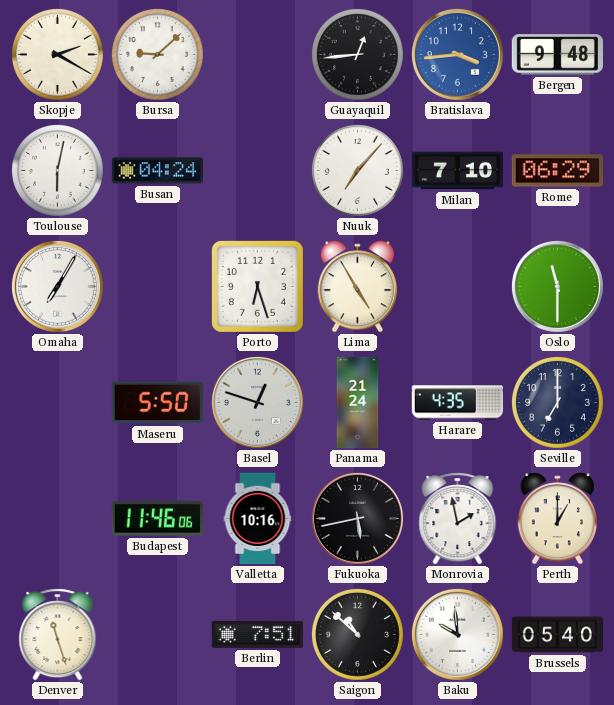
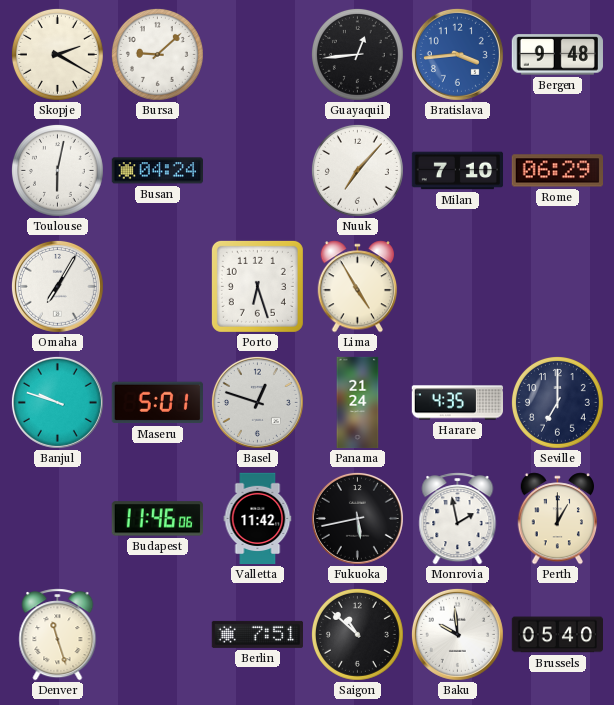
Oslo: 11:30 -> none
Banjul: none -> 9:48
Maseru: 5:50 -> 5:01
Valletta: 10:16 -> 11:42
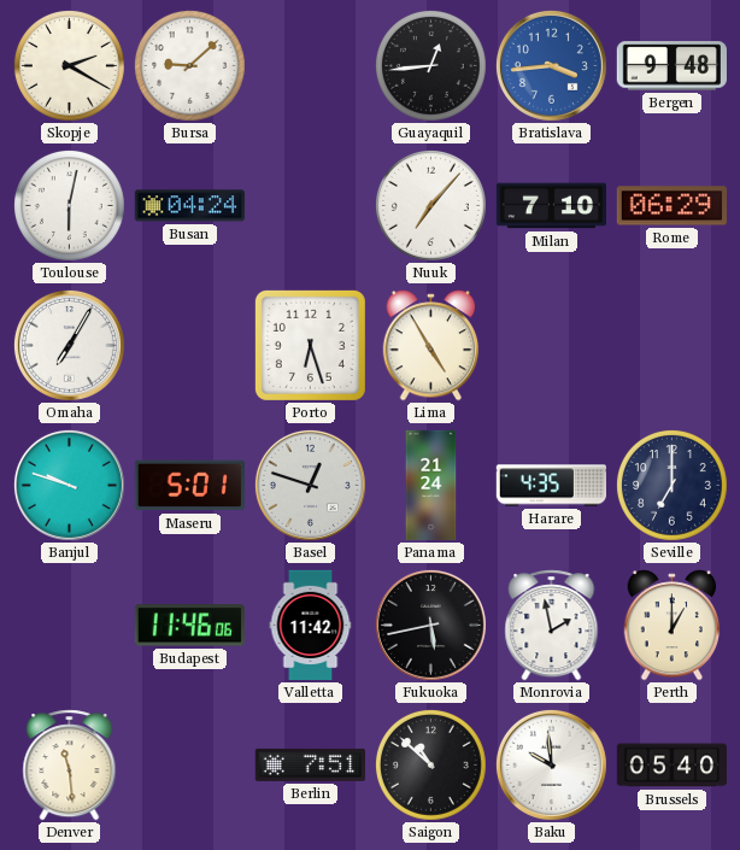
Denver: 11:27 -> 11:29
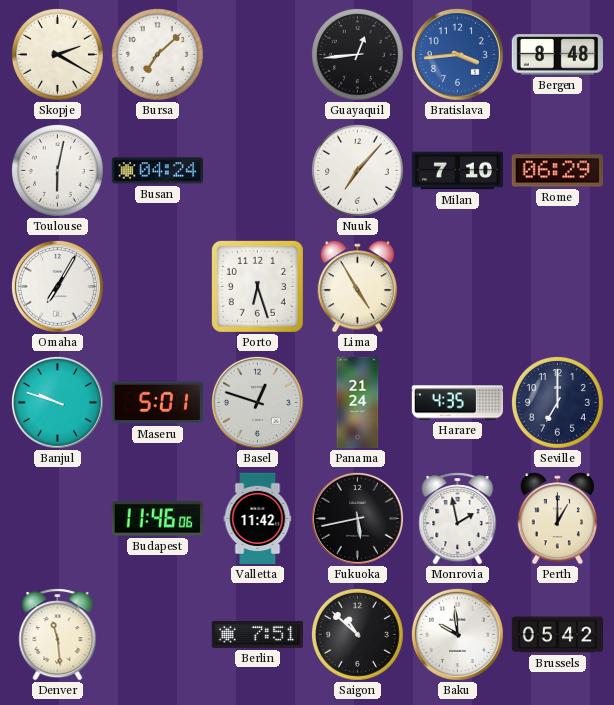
Bursa: 9:08 -> 7:08
Bergen: 9:48 -> 8:48
Brussels: 05:40 -> 05:42
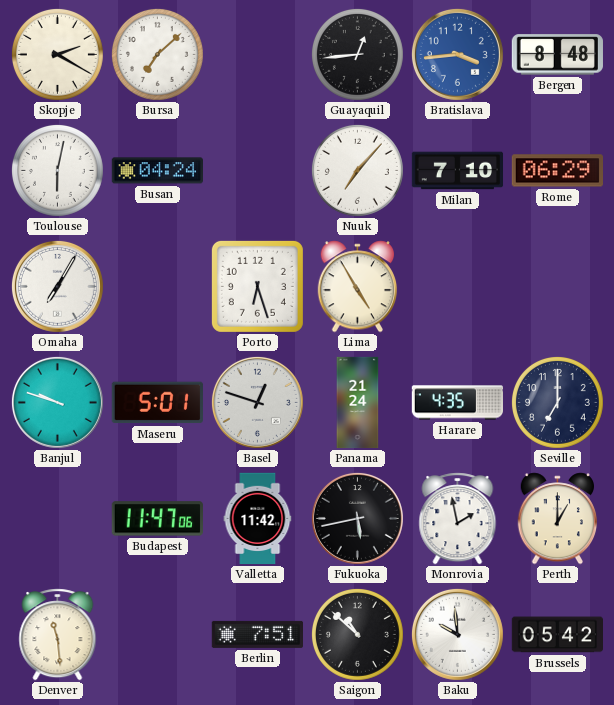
Budapest: 11:46 -> 11:47
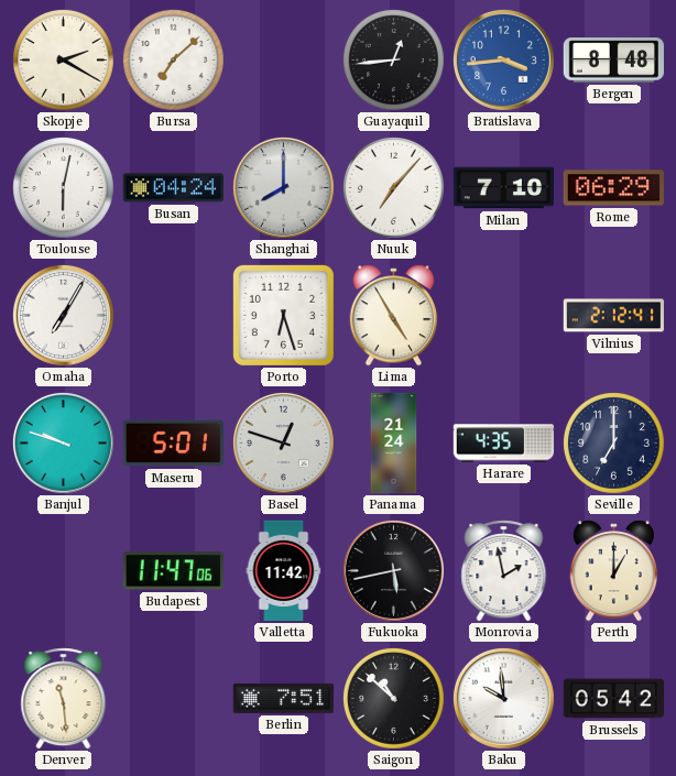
Shanghai: none -> 8:00
Vilnius: none -> 2:12
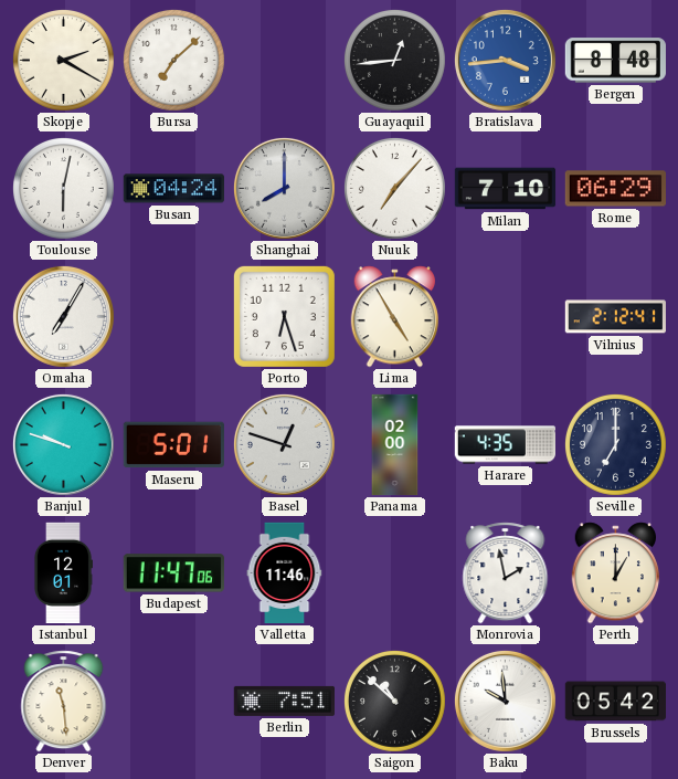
Panama: 21:24 -> 02:00
Istanbul: none -> 12:01
Valletta: 11:42 -> 11:46
Fukuoka: 5:43 -> none
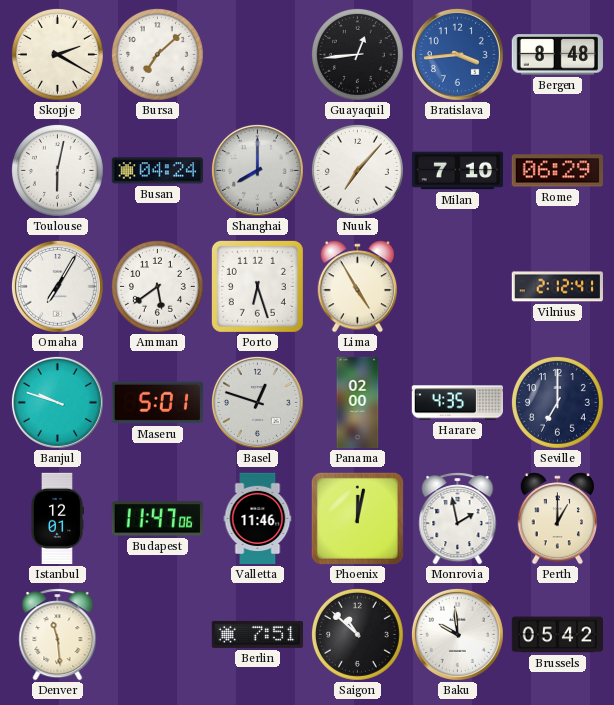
Amman: none -> 5:39
Phoenix: none -> 12:02
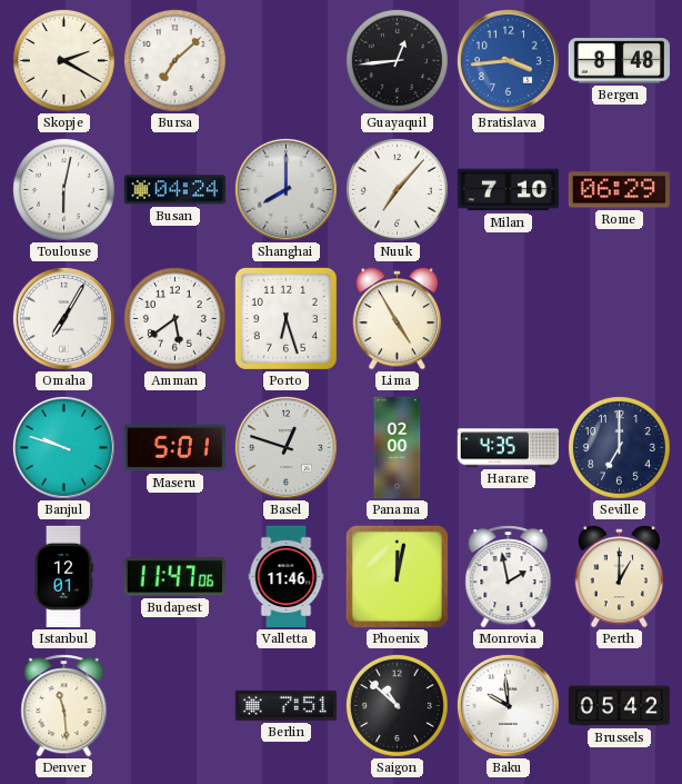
Vilnius: 2:12 -> none
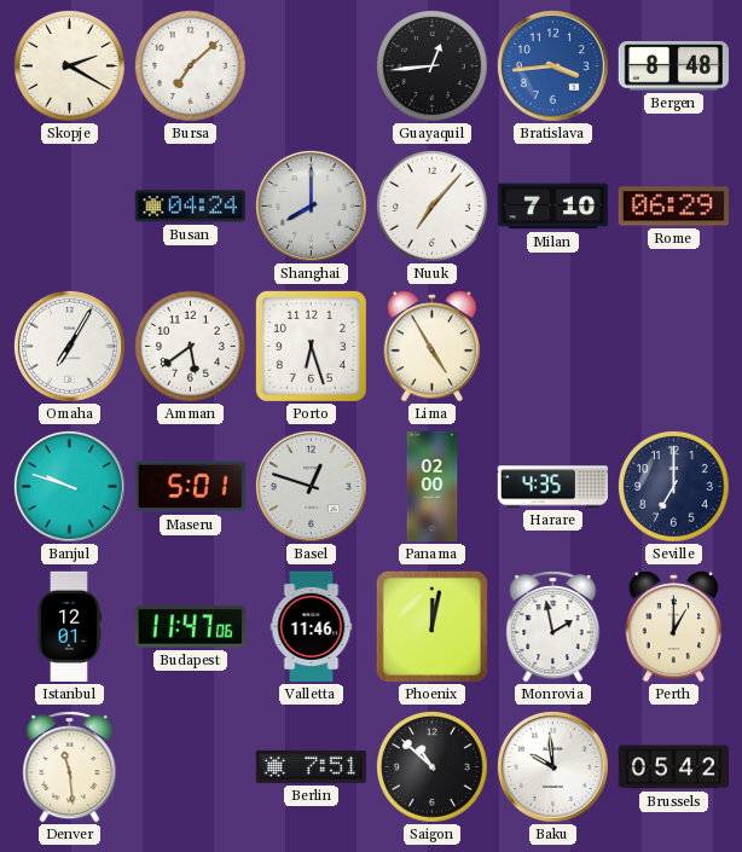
Toulouse: 6:02 -> none
